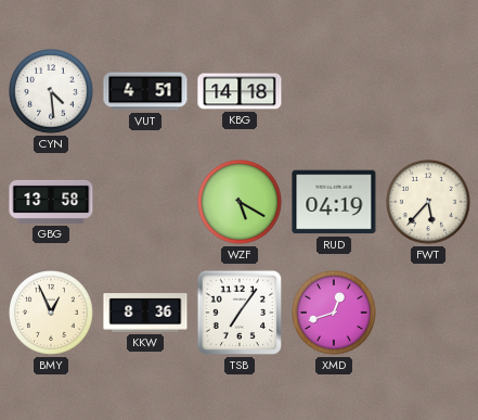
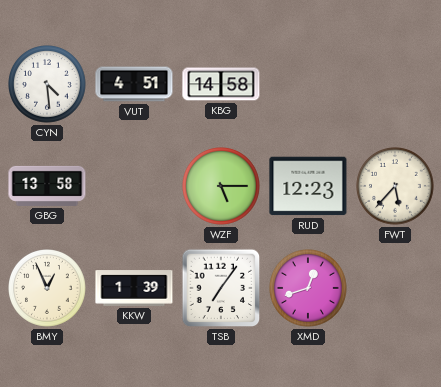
KBG: 14:18 -> 14:58
WZF: 5:20 -> 5:15
RUD: 04:19 -> 12:23
KKW: 8:36 -> 1:39
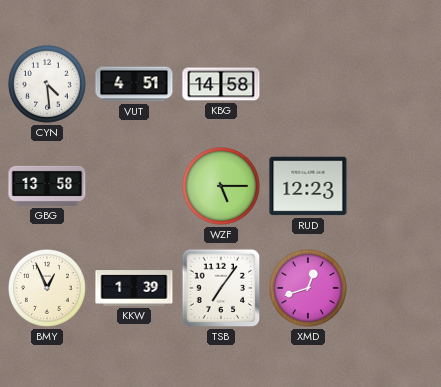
FWT: 5:37 -> none
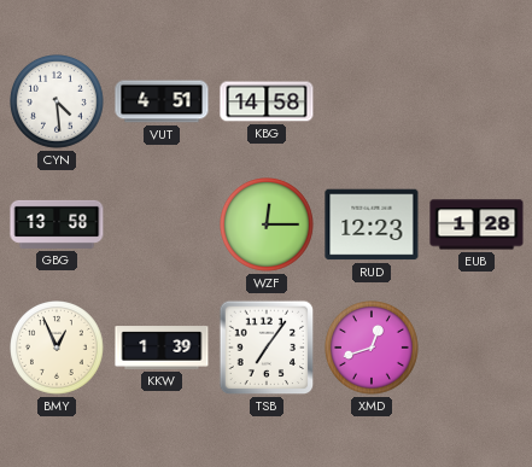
WZF: 5:15 -> 12:15
EUB: none -> 1:28
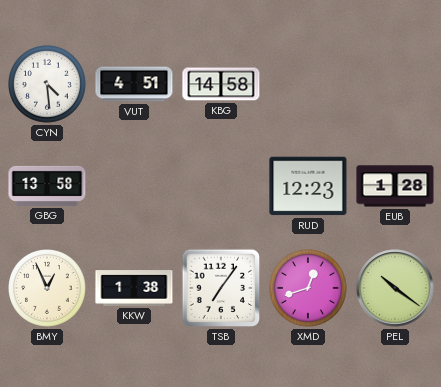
WZF: 12:15 -> none
KKW: 1:39 -> 1:38
PEL: none -> 10:21
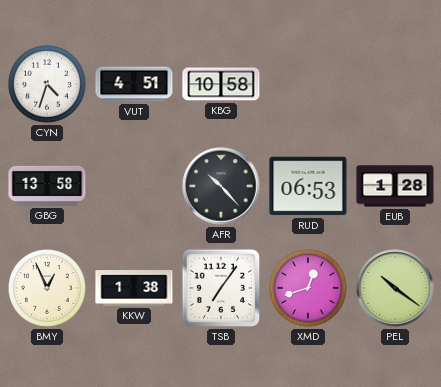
CYN: 4:29 -> 4:33
KBG: 14:58 -> 10:58
AFR: none -> 10:23
RUD: 12:23 -> 06:53
